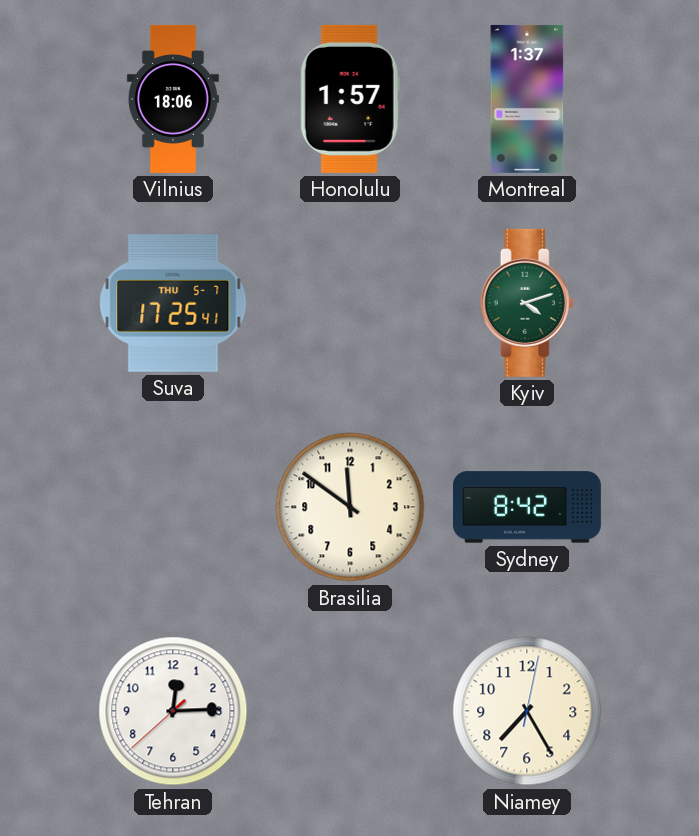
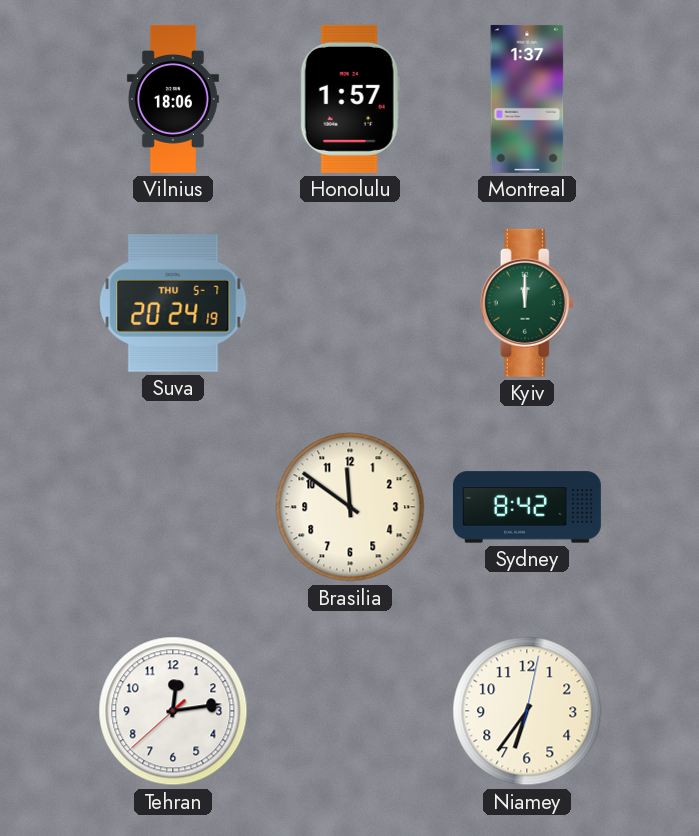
Suva: 17:25 -> 20:24
Kyiv: 4:12 -> 12:00
Tehran: 12:14 -> 12:13
Niamey: 7:25 -> 6:36
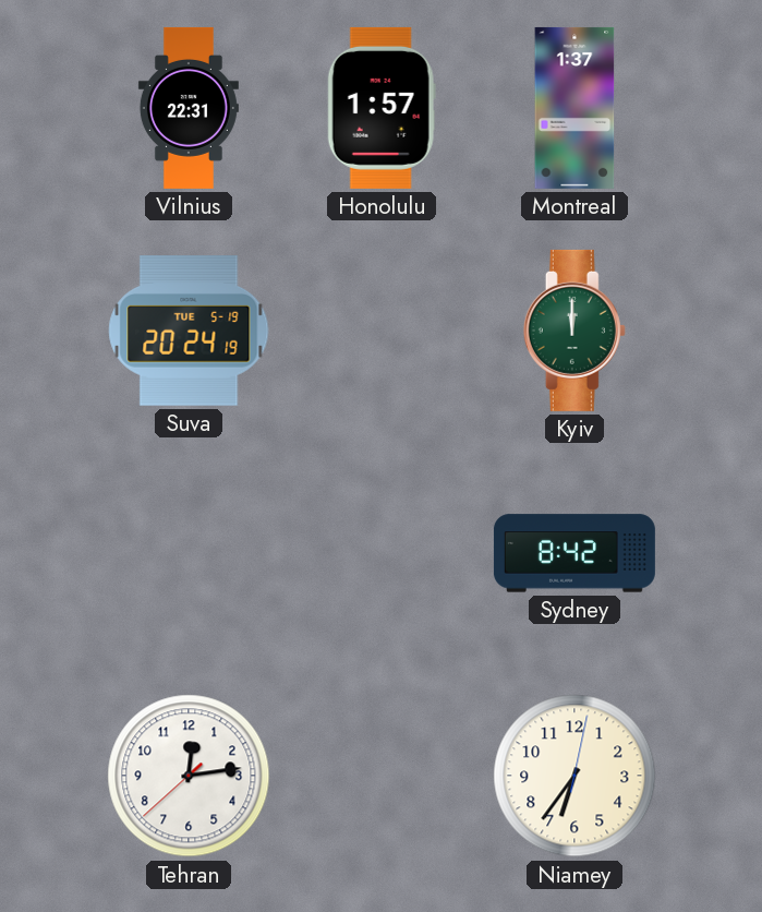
Vilnius: 18:06 -> 22:31
Suva date: THU 5-7 -> TUE 5-19
Brasilia: 11:51 -> none
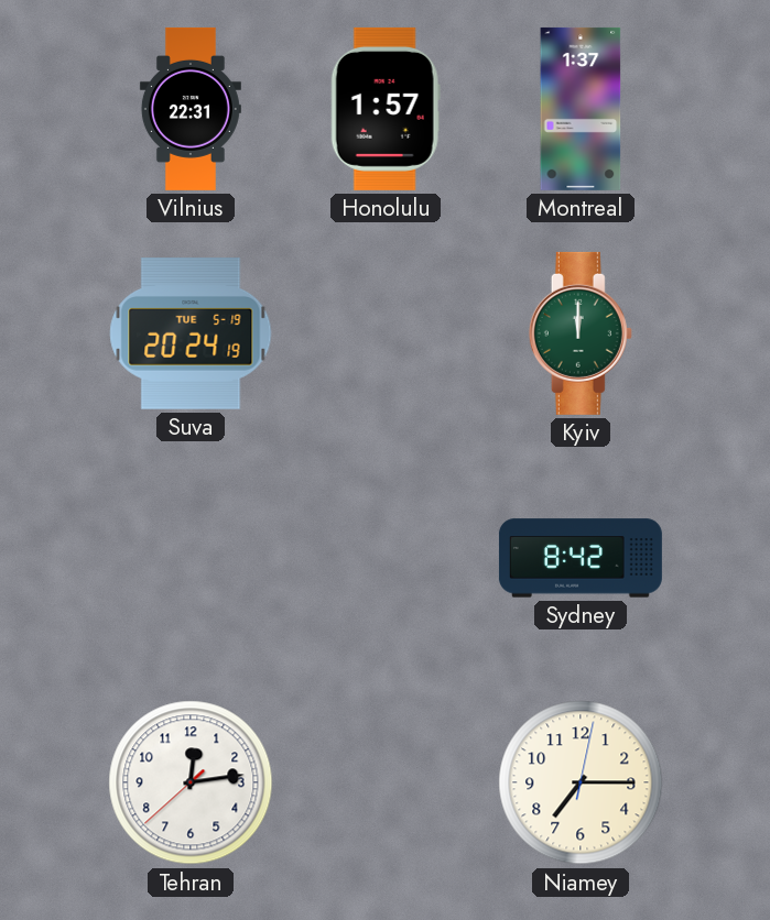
Niamey: 6:36 -> 7:15
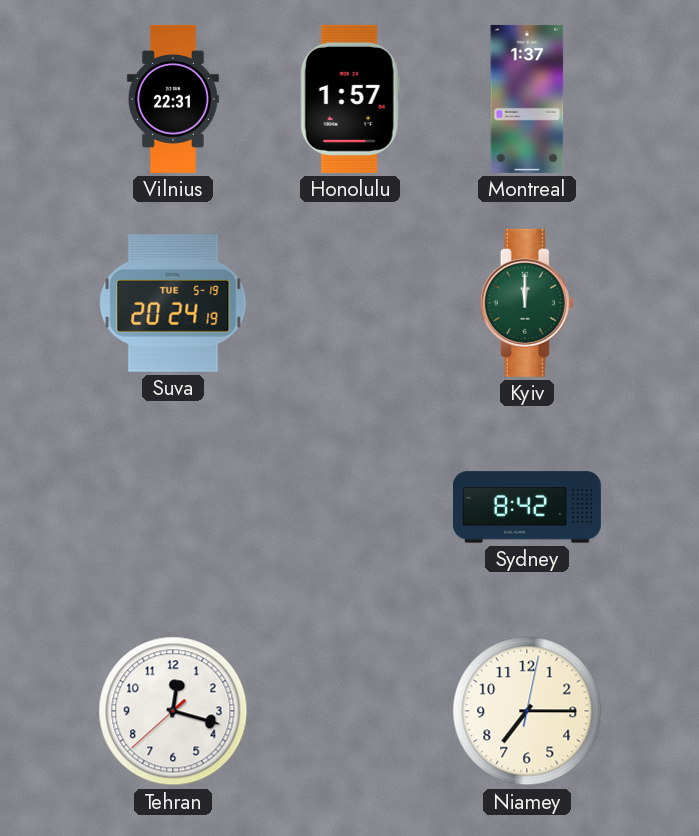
Tehran: 12:13 -> 12:17
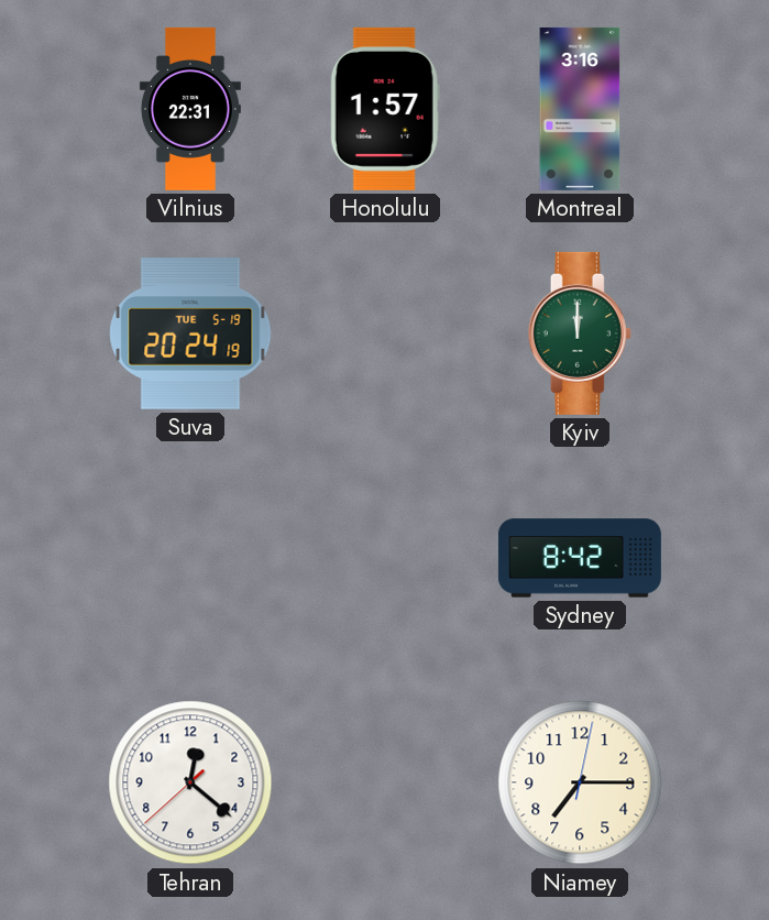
Montreal: 1:37 -> 3:16
Tehran: 12:17 -> 12:21
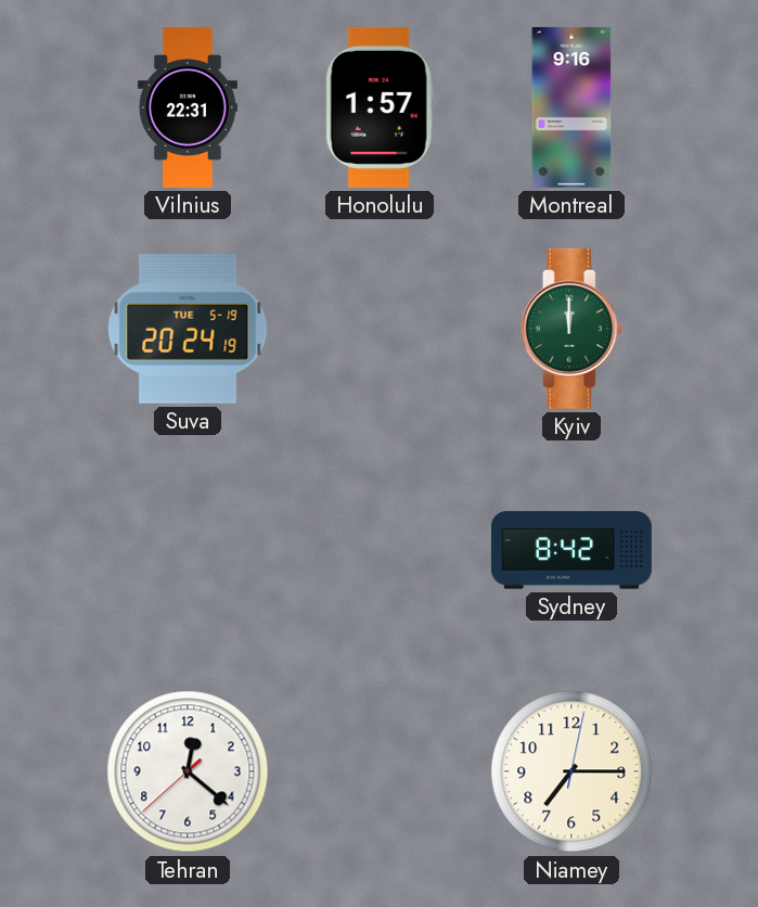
Montreal: 3:16 -> 9:16
